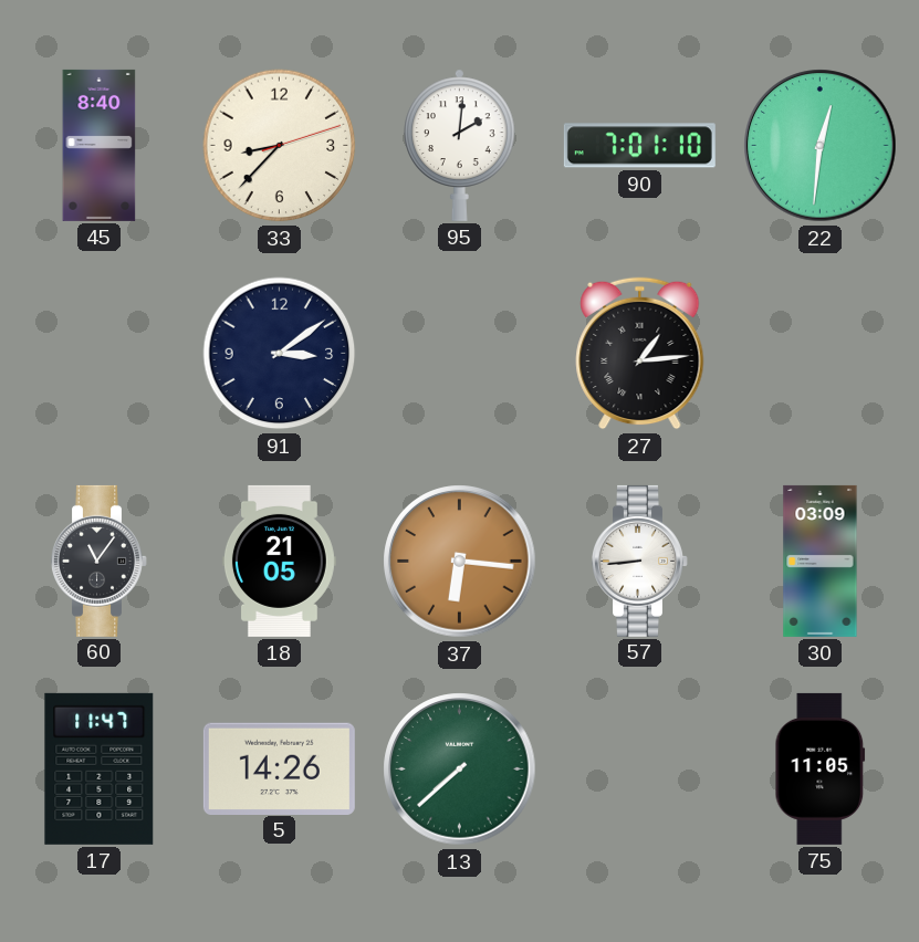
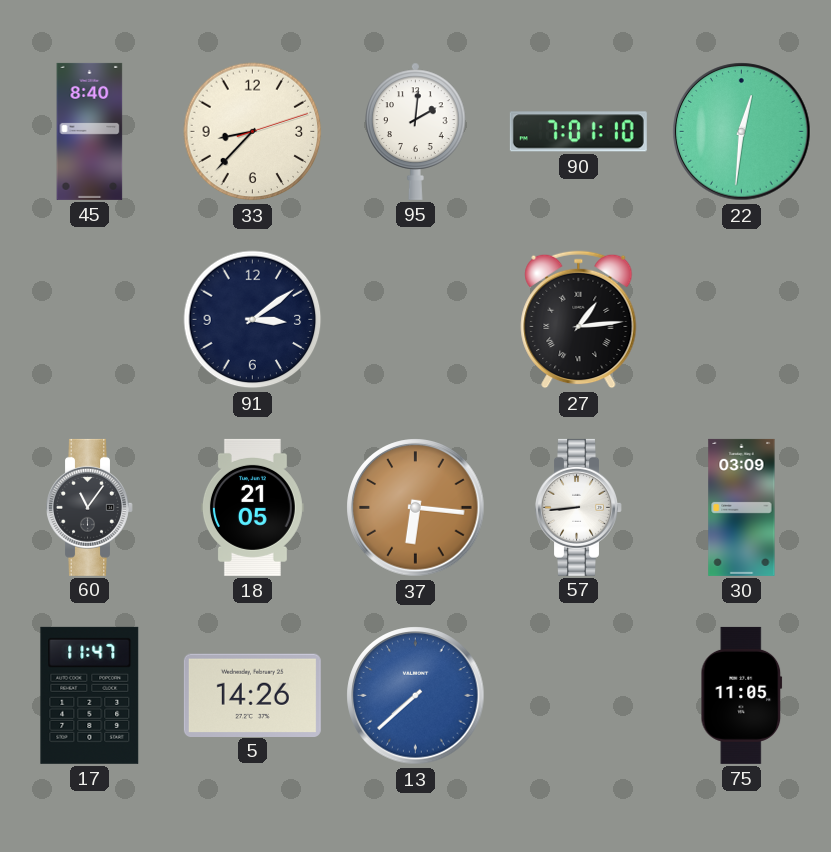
13 dial: green -> blue
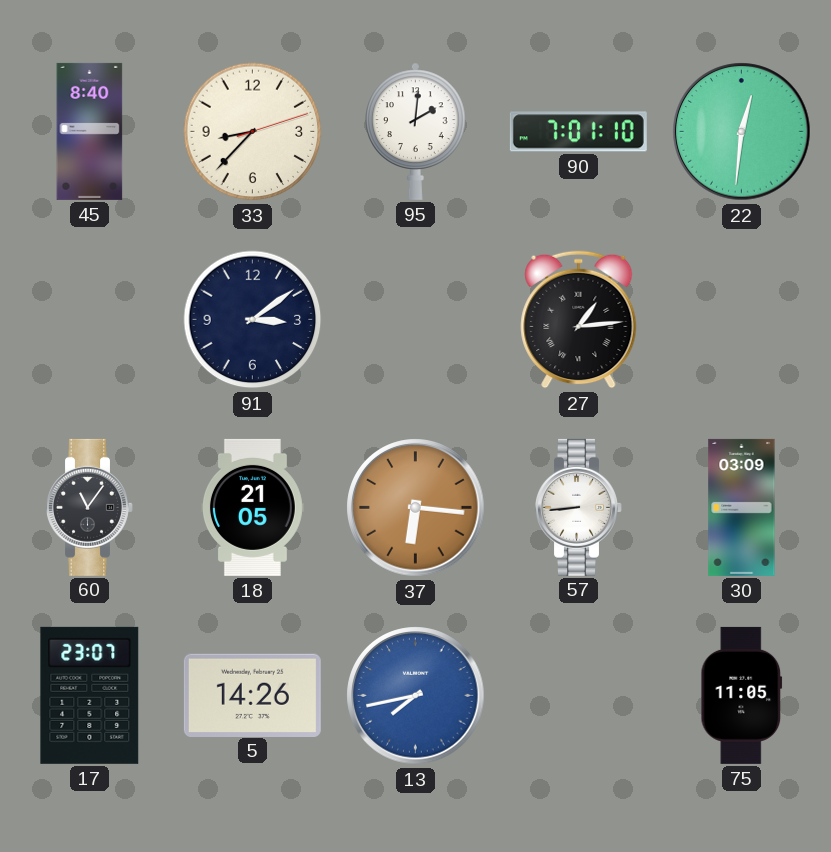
17: 11:47 -> 23:07
13: 7:38 -> 7:43
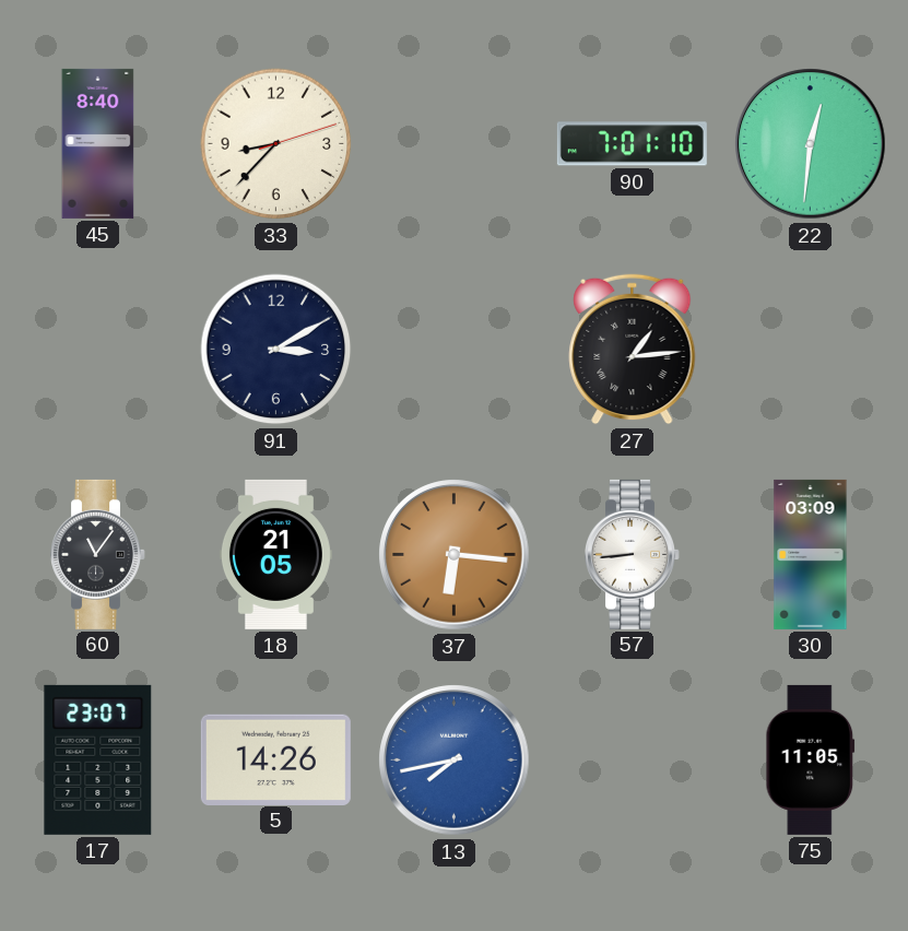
95: 2:01 -> none
91: 3:09 -> 3:10
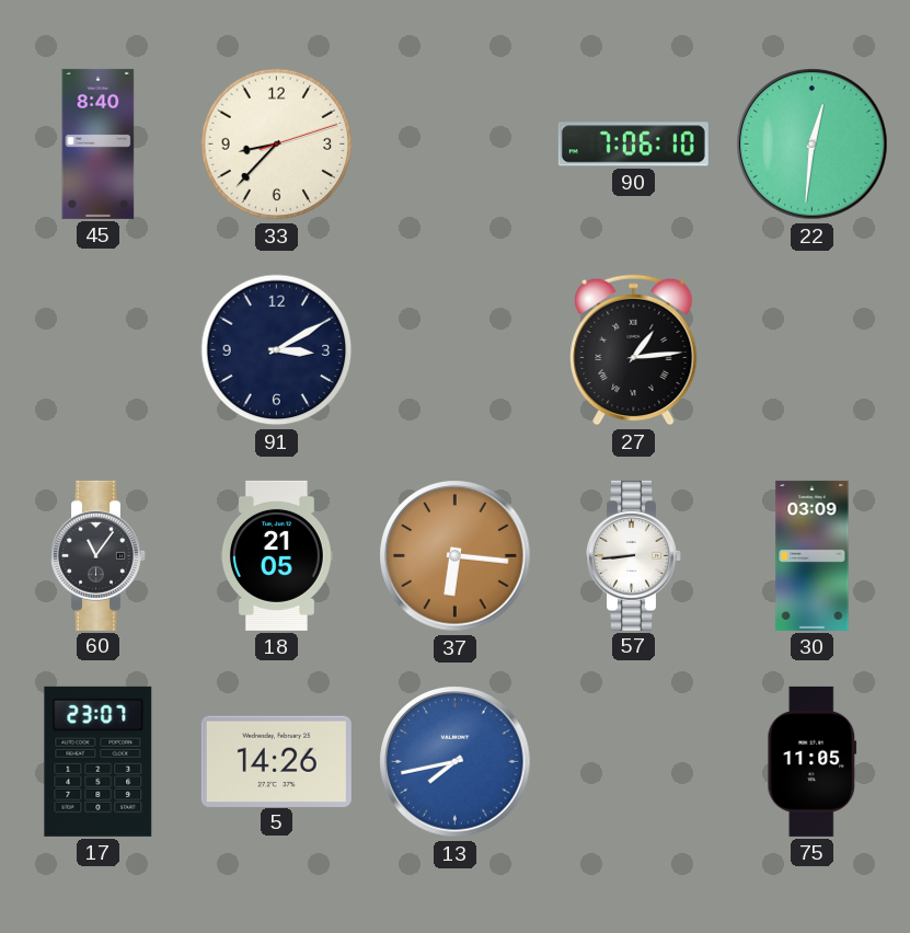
90: 7:01 -> 7:06
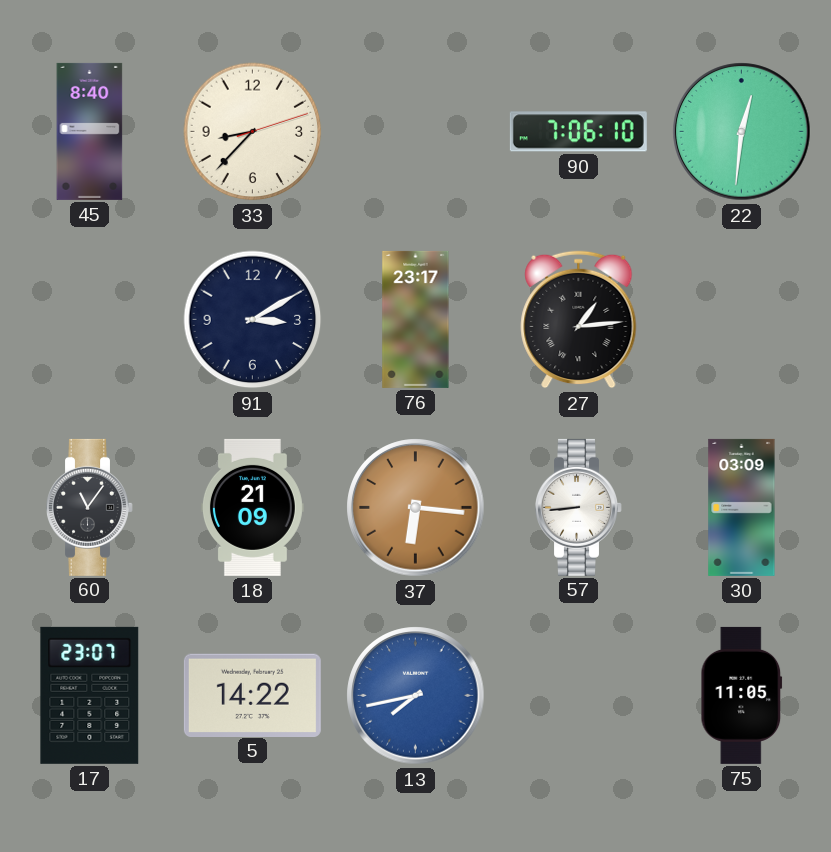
76: none -> 23:17
18: 21:05 -> 21:09
5: 14:26 -> 14:22
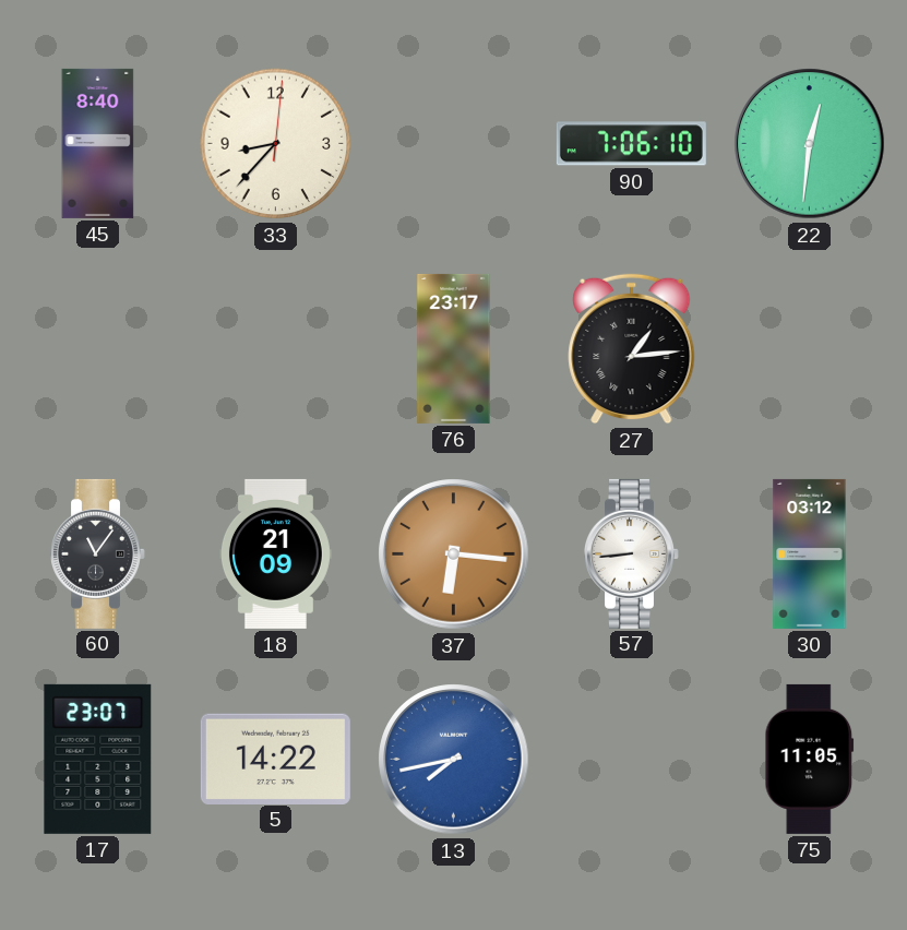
33: 8:37:12 -> 8:37:01
91: 3:10 -> none
30: 03:09 -> 03:12
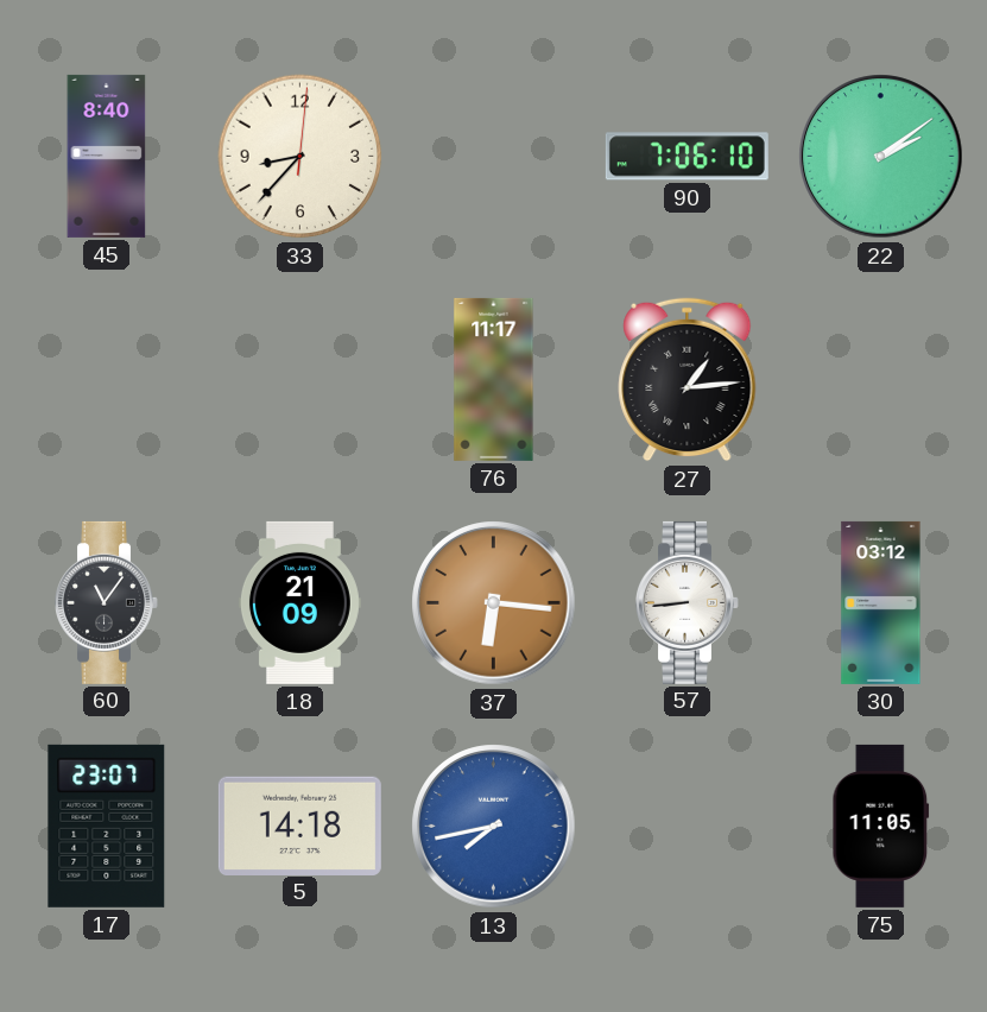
22: 12:31 -> 2:09
76: 23:17 -> 11:17
5: 14:22 -> 14:18
